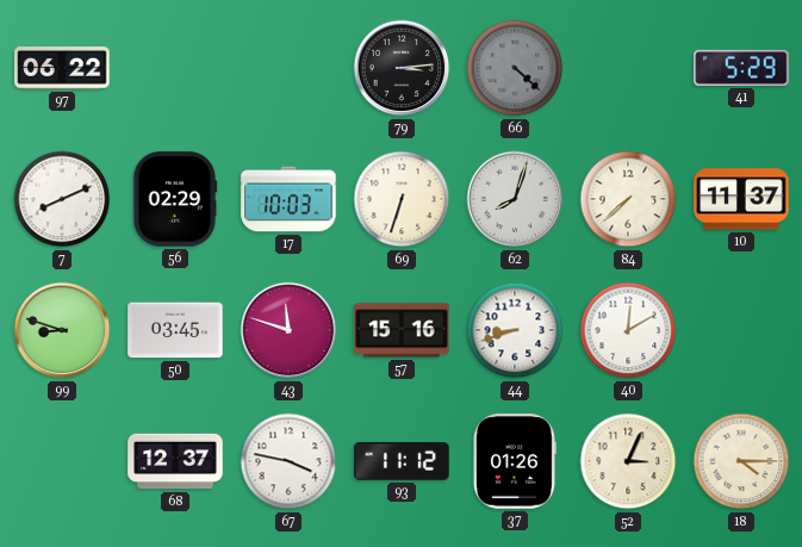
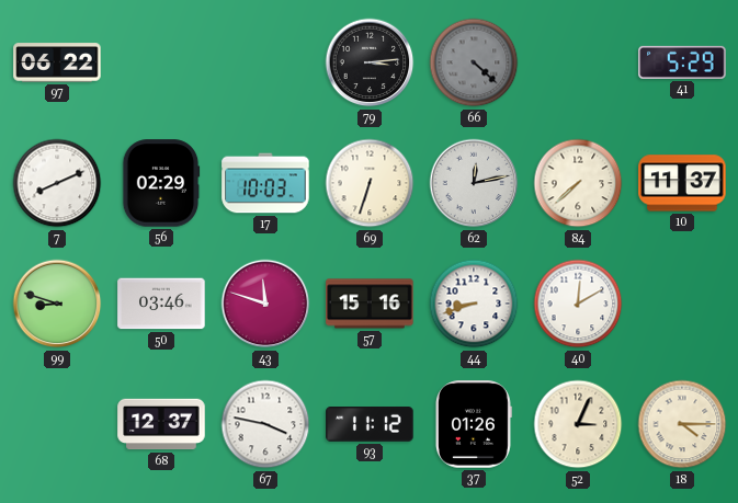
62: 8:03 -> 12:13
50: 03:45 -> 03:46
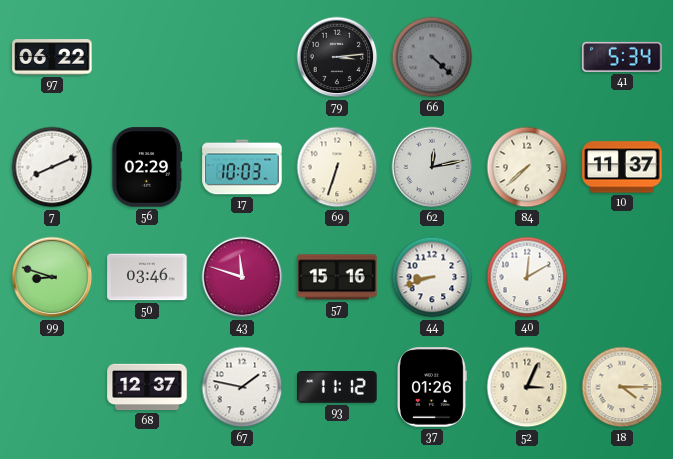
41: 5:29 -> 5:34
67: 3:47 -> 1:47
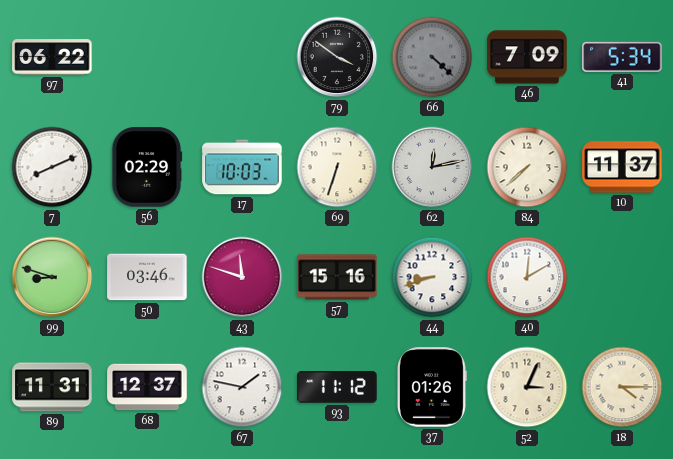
79: 3:14 -> 3:51
46: none -> 7:09
89: none -> 11:31
